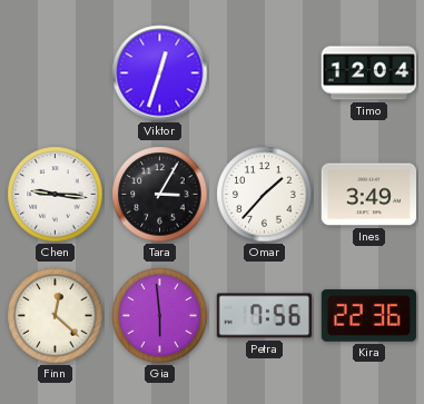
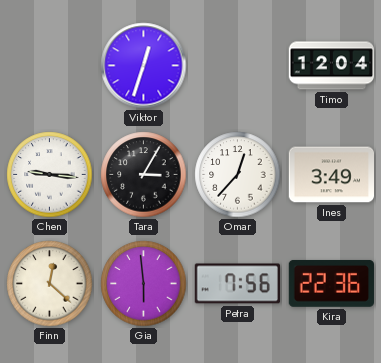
Omar: 1:37 -> 12:37
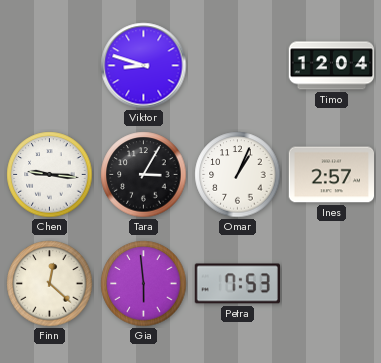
Viktor: 12:33 -> 8:48
Omar: 12:37 -> 1:04
Ines: 3:49 -> 2:57
Petra: 7:56 -> 7:53
Kira: 22:36 -> none
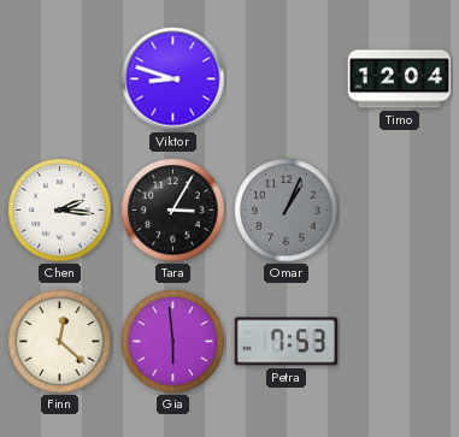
Chen: 9:16 -> 2:16
Omar dial: white -> grey
Ines: 2:57 -> none
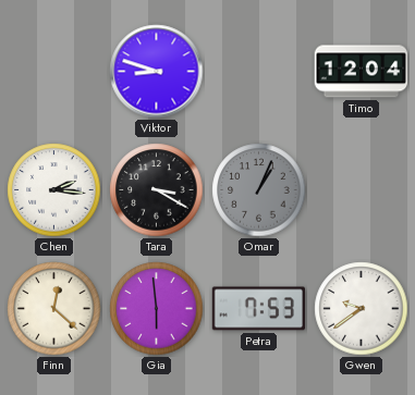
Tara: 3:05 -> 3:20
Gwen: none -> 9:39
